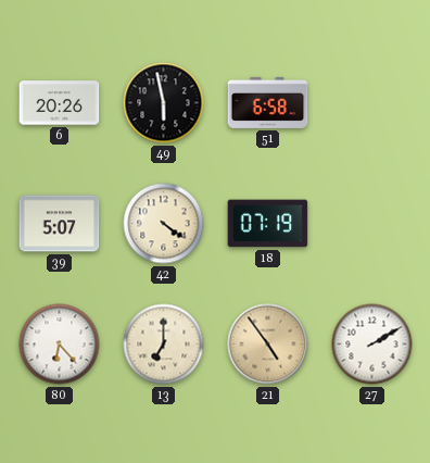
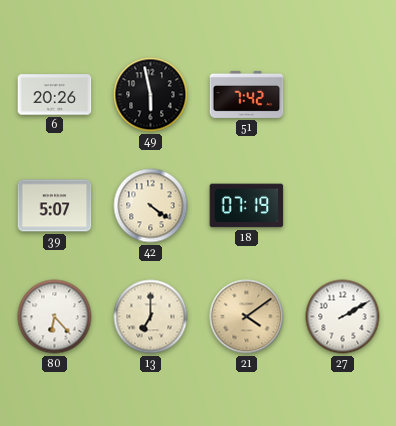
51: 6:58 -> 7:42
21: 4:54 -> 4:09
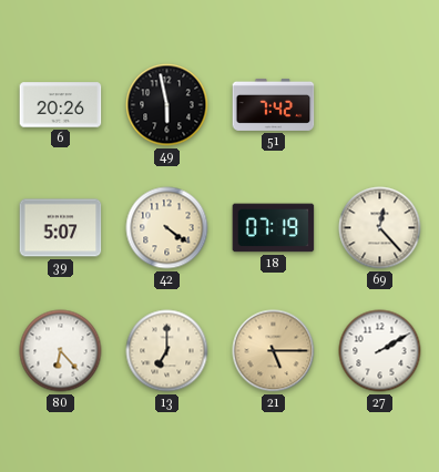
69: none -> 12:23
21: 4:09 -> 5:15
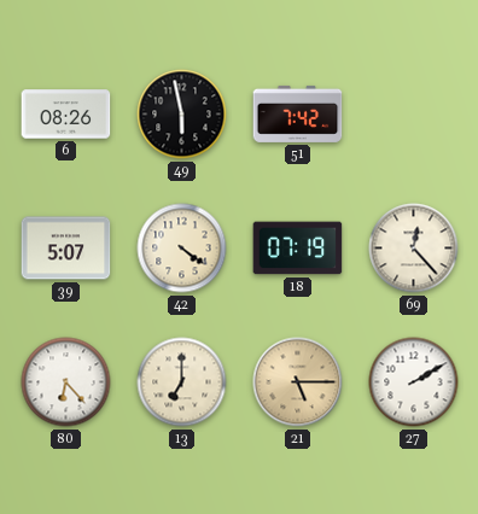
6: 20:26 -> 08:26
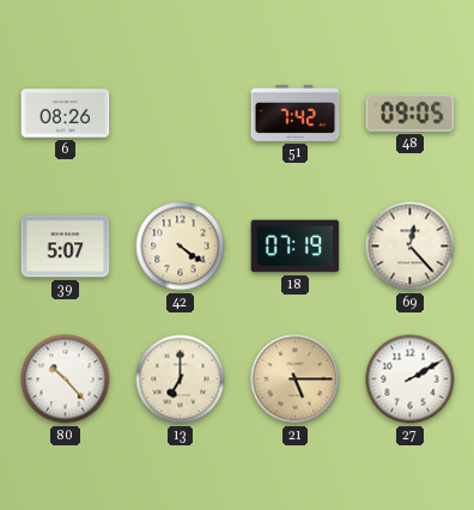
49: 5:58 -> none
48: none -> 09:05
80: 6:23 -> 10:23
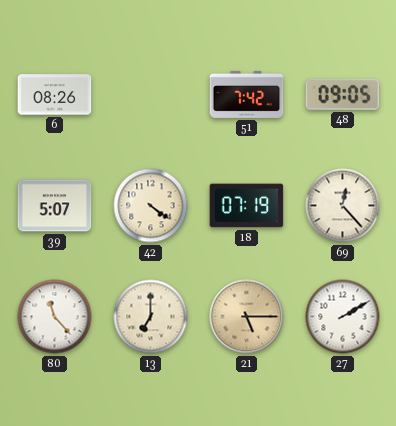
80: 10:23 -> 11:23
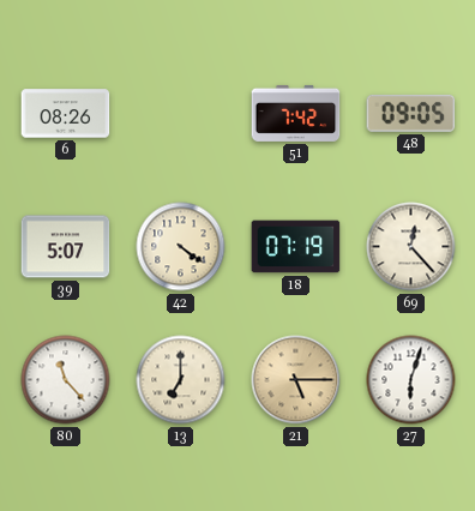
27: 2:10 -> 6:03
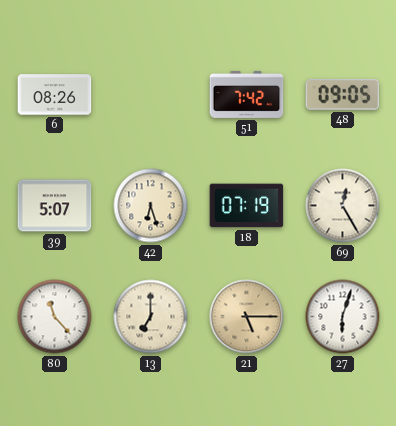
42: 4:21 -> 6:27
69: 12:23 -> 12:25
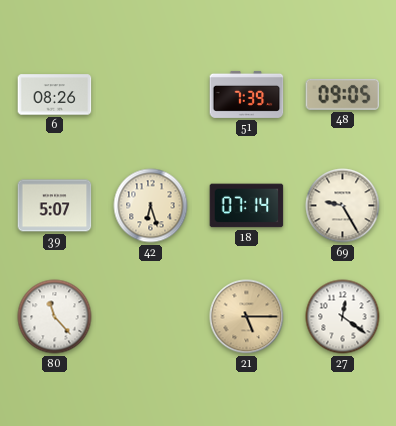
51: 7:42 -> 7:39
18: 07:19 -> 07:14
69: 12:25 -> 9:25
13: 7:00 -> none
27: 6:03 -> 12:21
